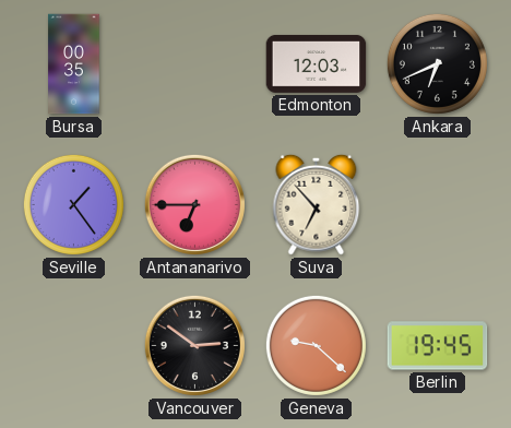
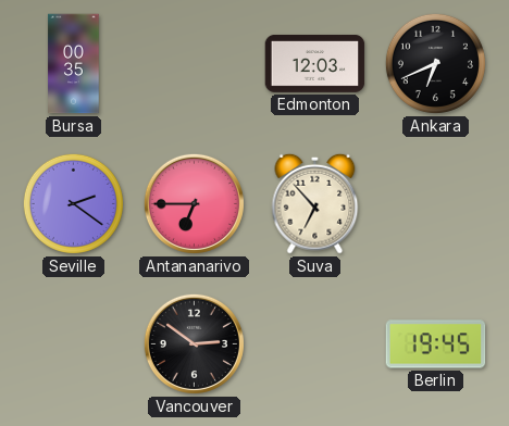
Seville: 1:24 -> 2:21
Geneva: 9:22 -> none
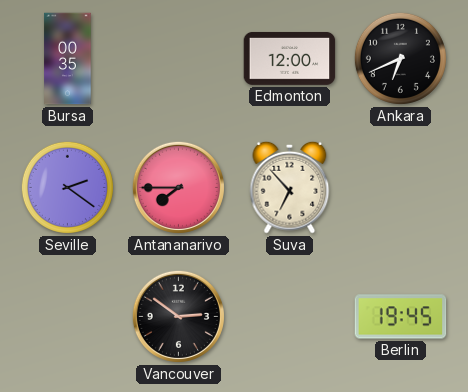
Edmonton: 12:03 -> 12:00
Antananarivo: 6:45 -> 7:45
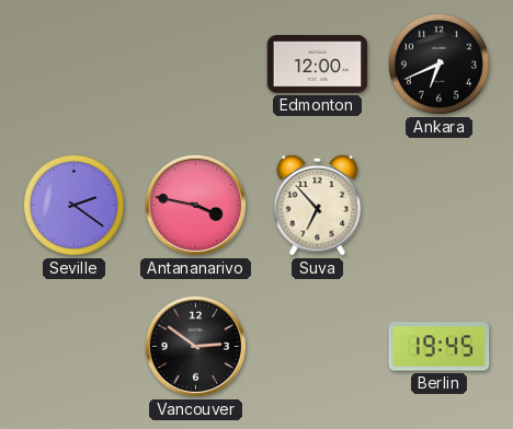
Bursa: 00:35 -> none
Antananarivo: 7:45 -> 3:47
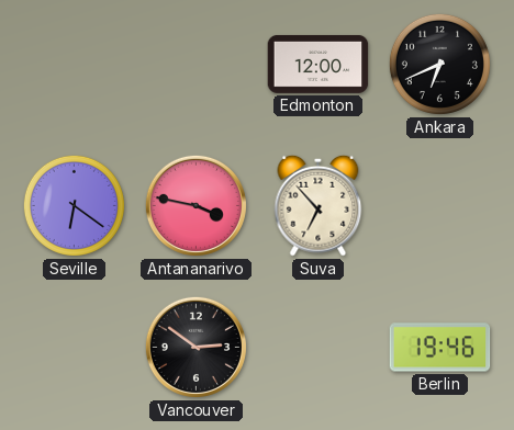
Seville: 2:21 -> 6:21
Berlin: 19:45 -> 19:46
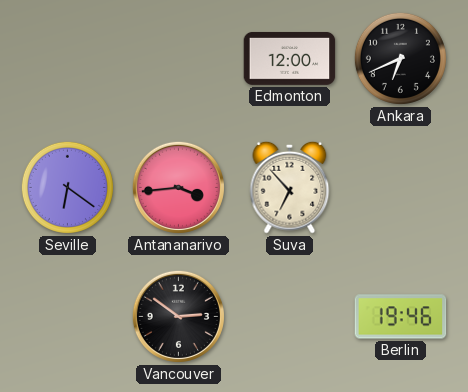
Antananarivo: 3:47 -> 3:44
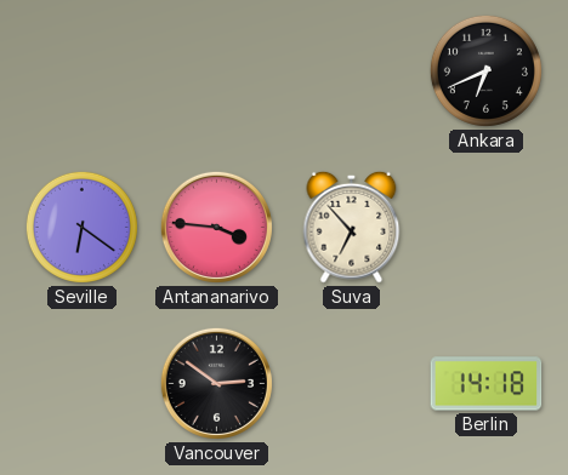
Edmonton: 12:00 -> none
Antananarivo: 3:44 -> 3:46
Berlin: 19:46 -> 14:18
